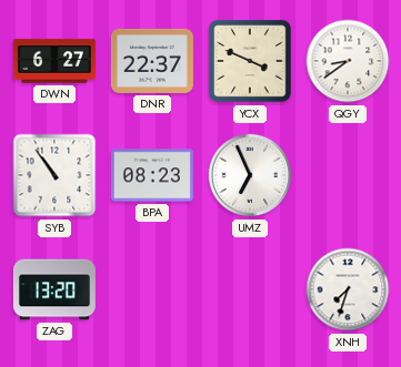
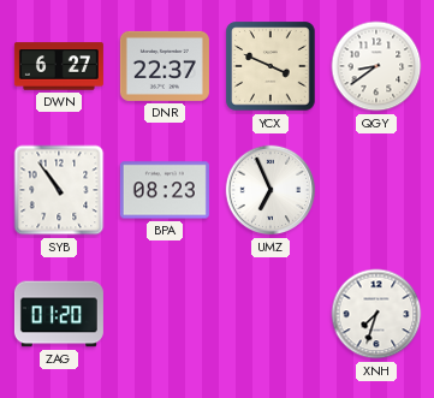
ZAG: 13:20 -> 01:20
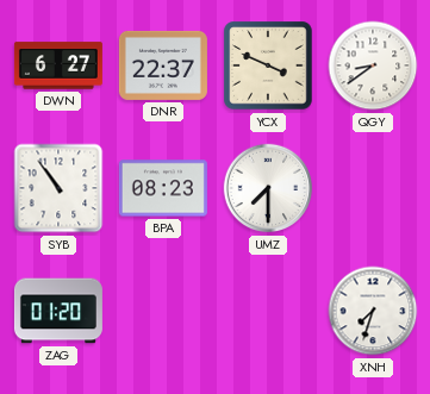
UMZ: 6:56 -> 7:30
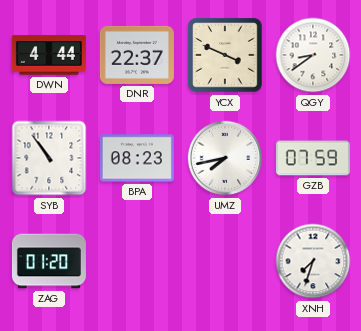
DWN: 6:27 -> 4:44
UMZ: 7:30 -> 7:43
GZB: none -> 07:59
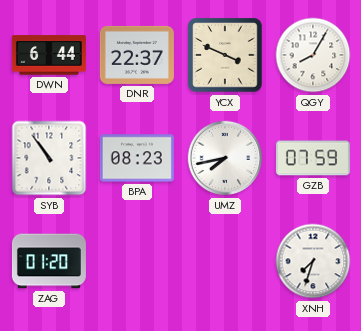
DWN: 4:44 -> 6:44
QGY: 8:39 -> 8:05
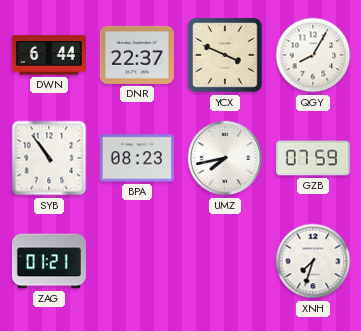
ZAG: 01:20 -> 01:21
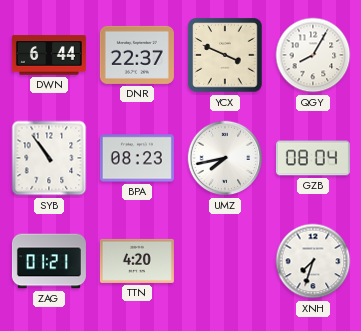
GZB: 07:59 -> 08:04
TTN: none -> 4:20
